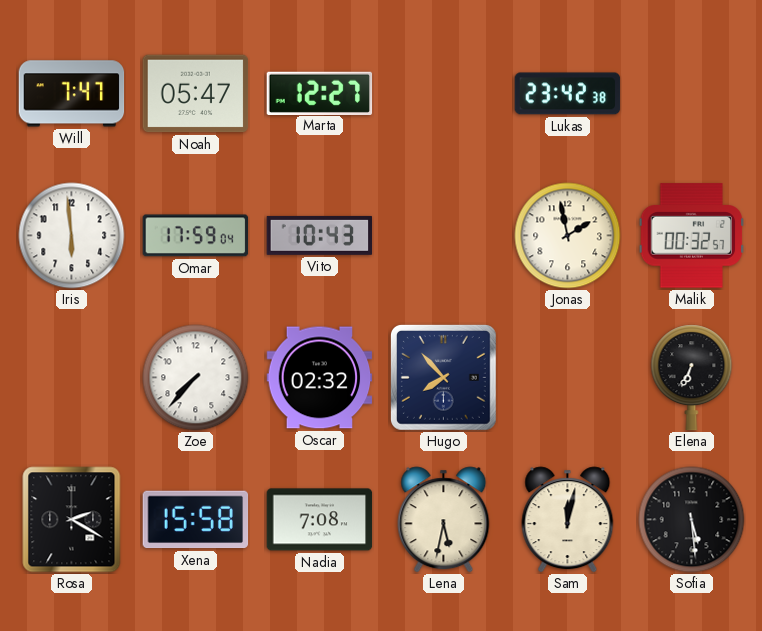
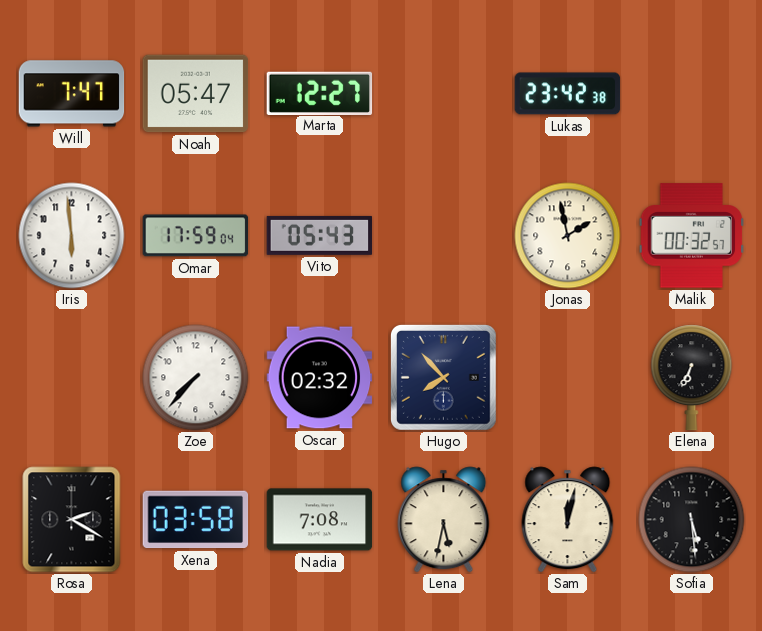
Vito: 10:43 -> 05:43
Xena: 15:58 -> 03:58
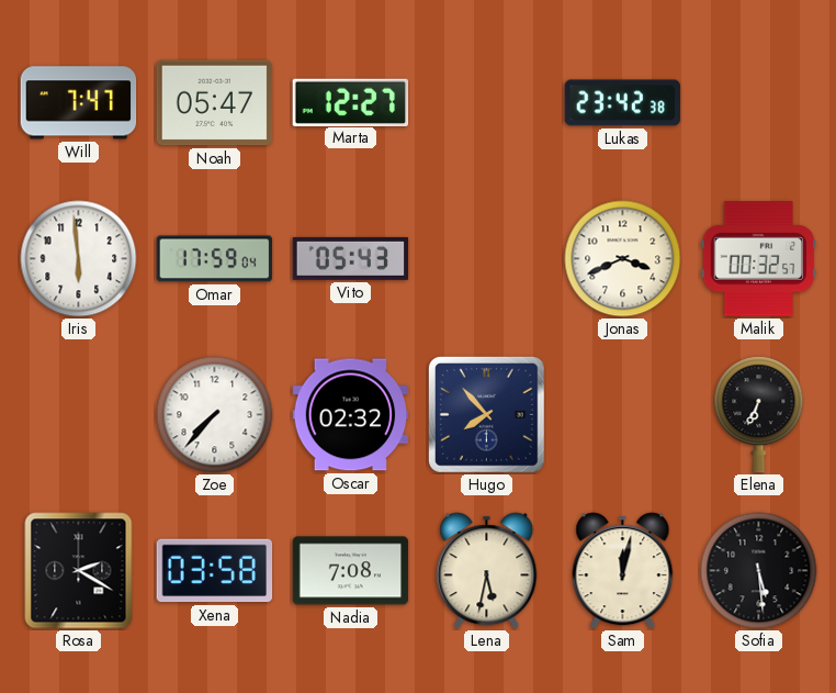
Jonas: 1:58 -> 3:41
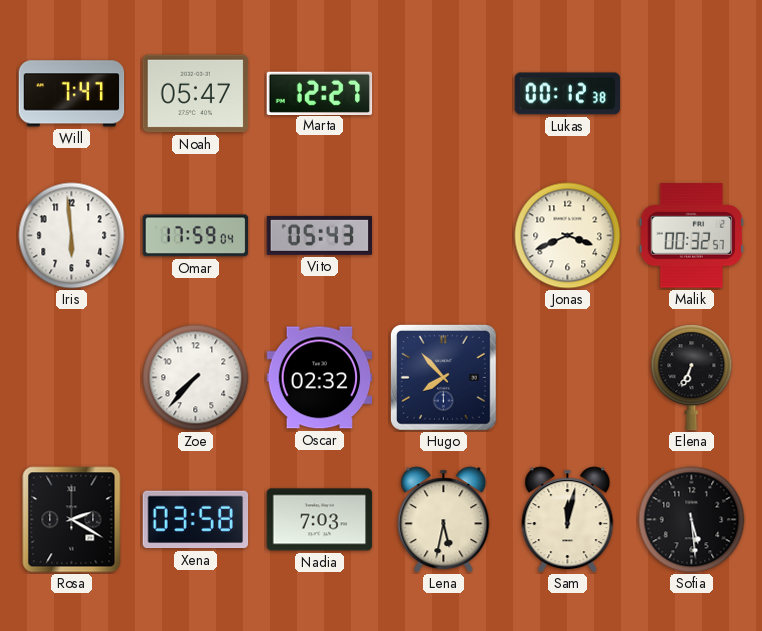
Lukas: 23:42 -> 00:12
Nadia: 7:08 -> 7:03
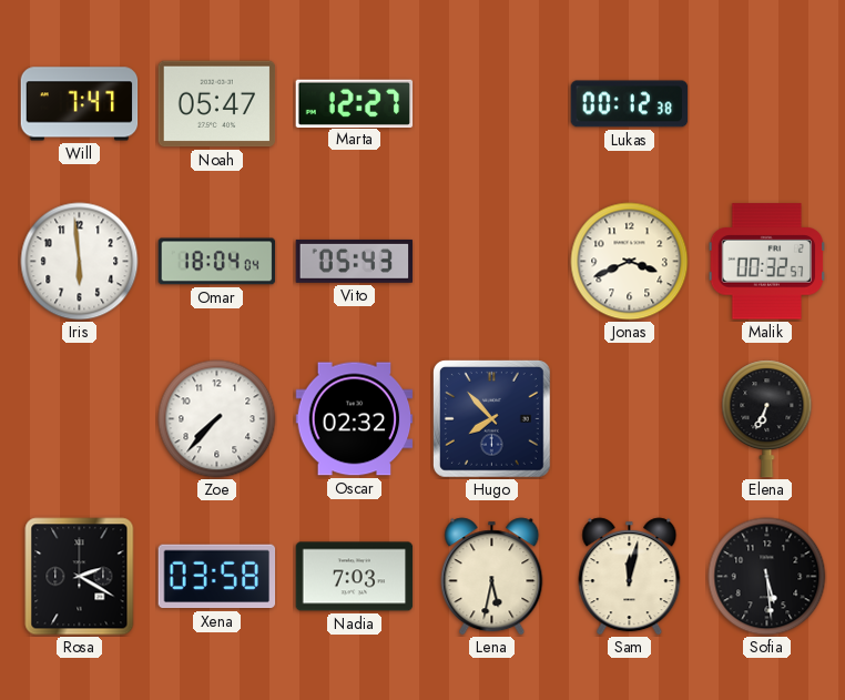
Omar: 17:59 -> 18:04
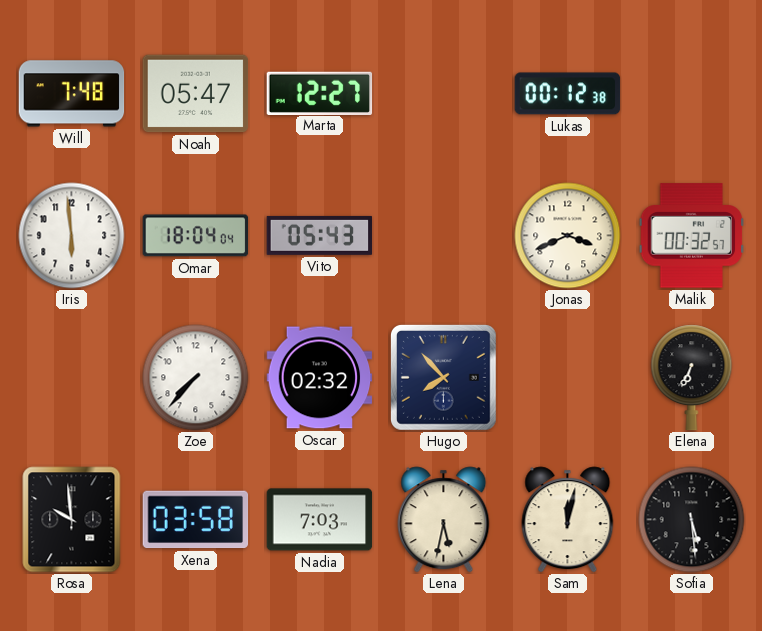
Will: 7:47 -> 7:48
Rosa: 2:20 -> 9:59
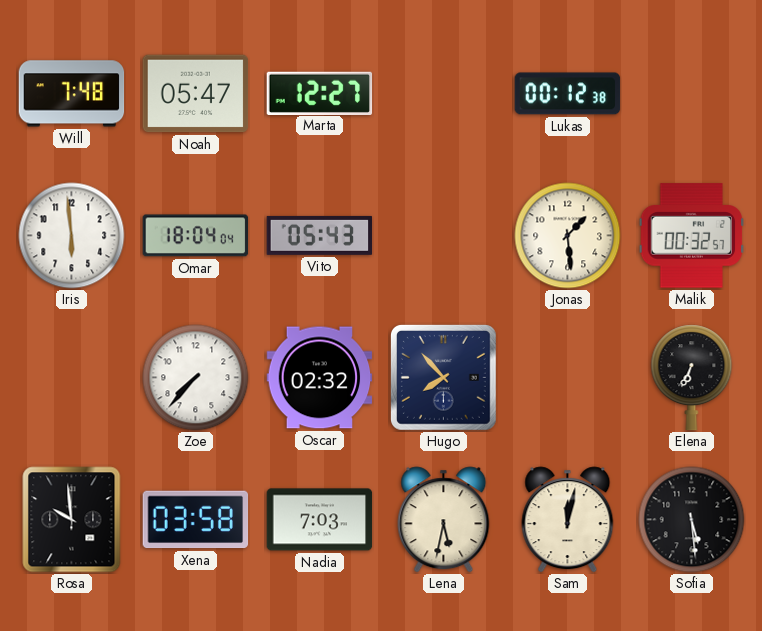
Jonas: 3:41 -> 1:29
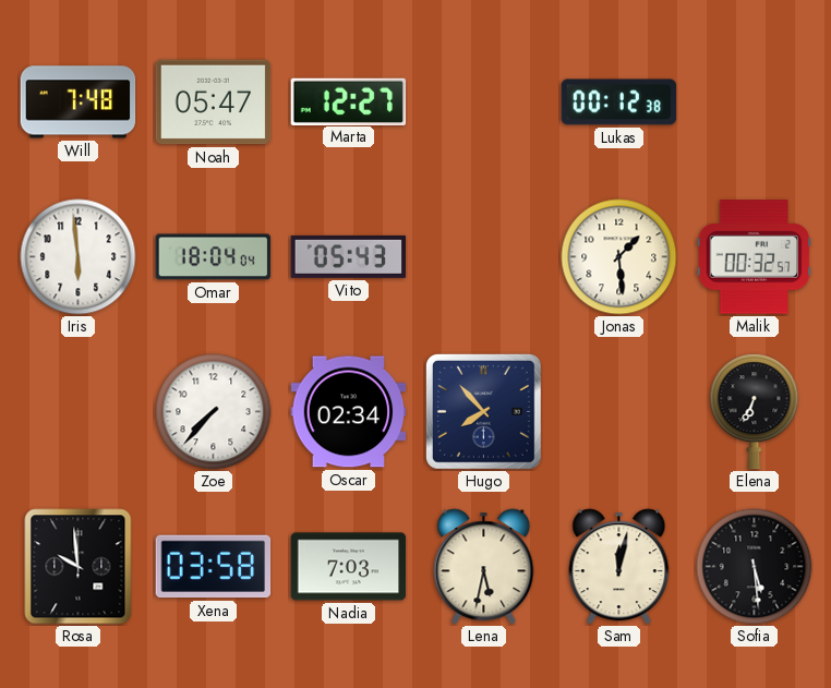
Oscar: 02:32 -> 02:34
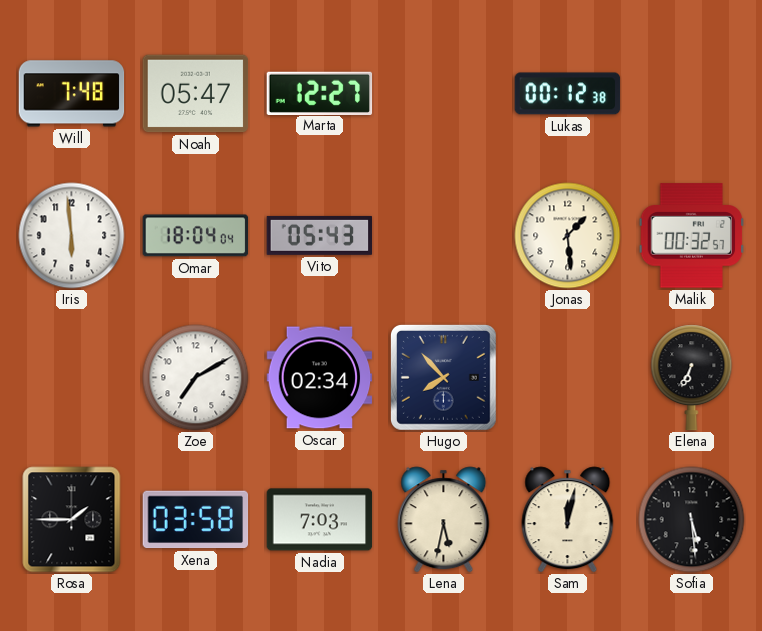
Zoe: 7:37 -> 7:10
Rosa: 9:59 -> 1:45
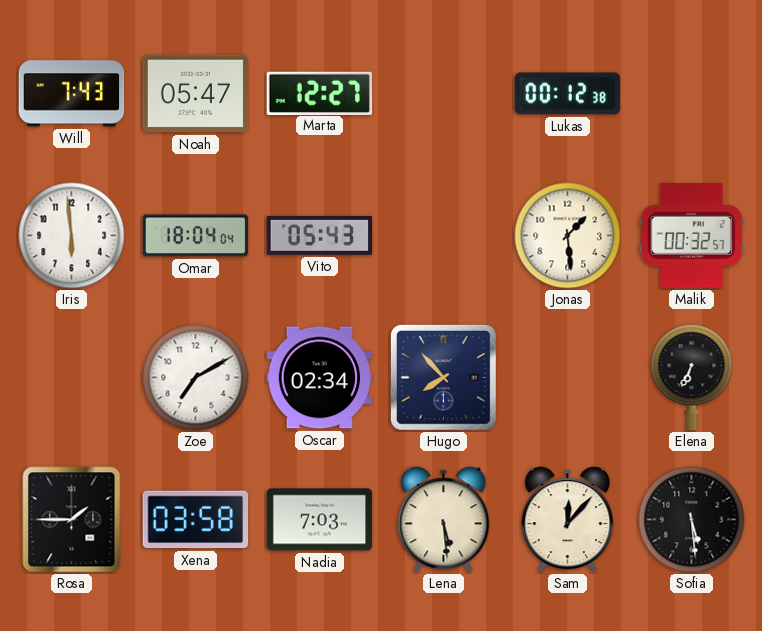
Will: 7:48 -> 7:43
Lena: 5:32 -> 5:29
Sam: 12:02 -> 12:07
